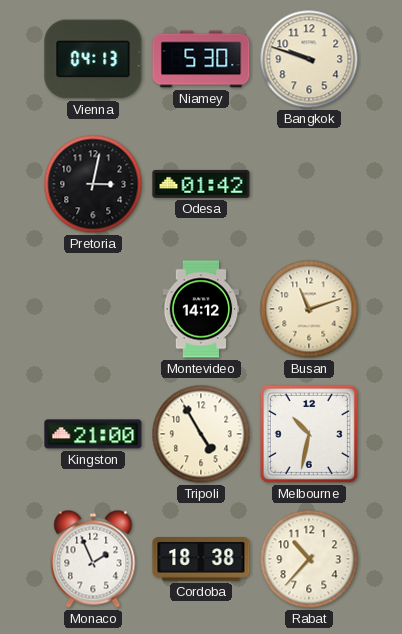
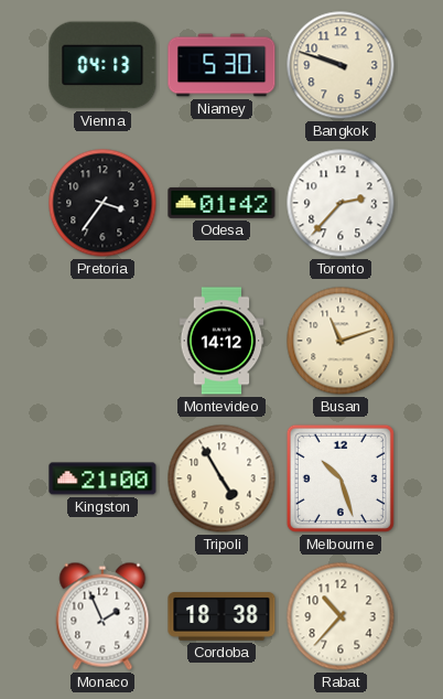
Pretoria: 3:02 -> 3:36
Toronto: none -> 2:37
Melbourne: 10:32 -> 10:27
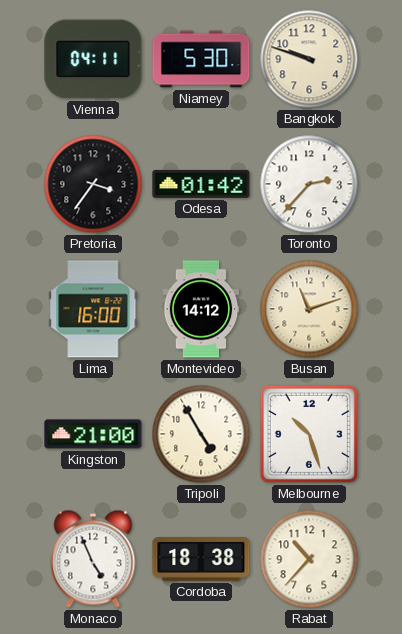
Vienna: 04:13 -> 04:11
Lima: none -> 16:00
Monaco: 1:56 -> 4:56
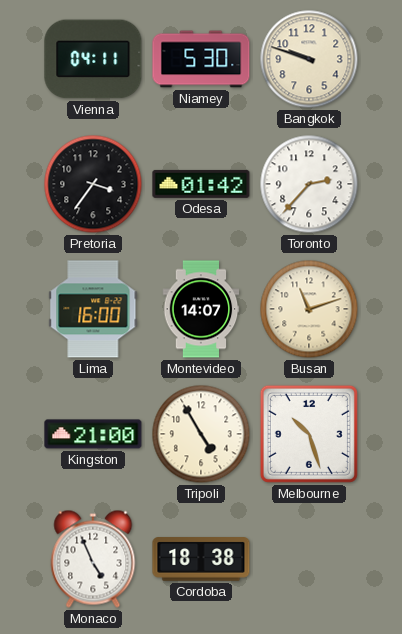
Montevideo: 14:12 -> 14:07
Rabat: 10:37 -> none
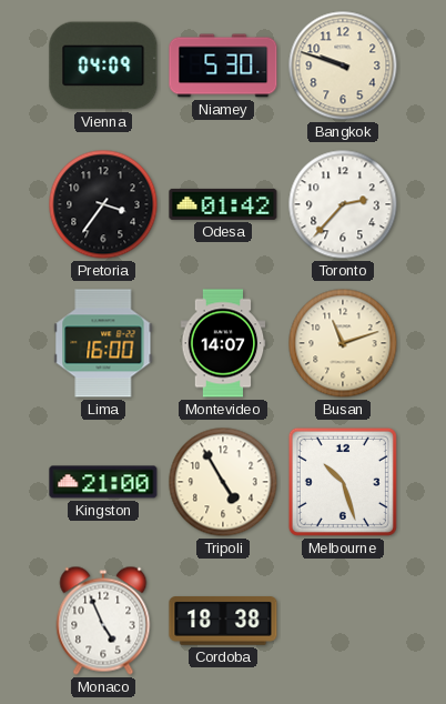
Vienna: 04:11 -> 04:09
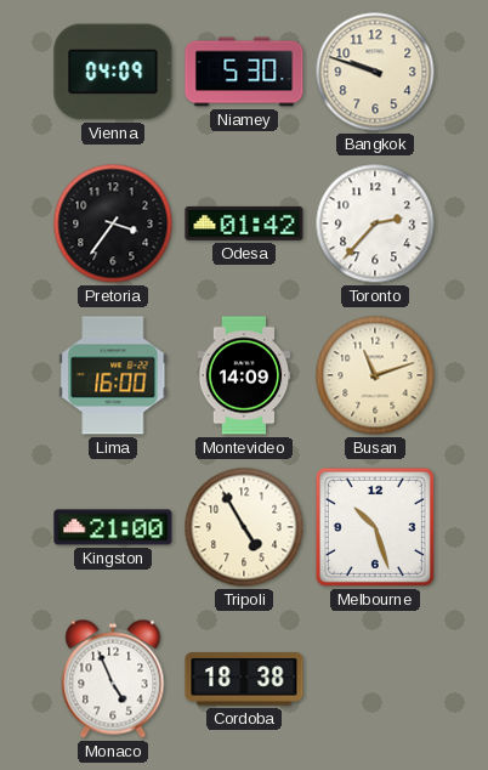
Montevideo: 14:07 -> 14:09
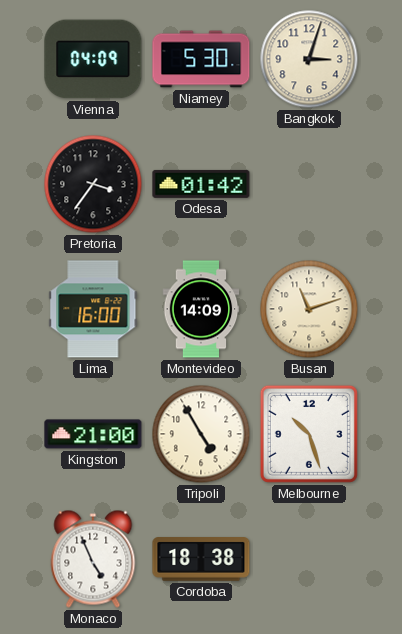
Bangkok: 9:48 -> 3:03
Toronto: 2:37 -> none
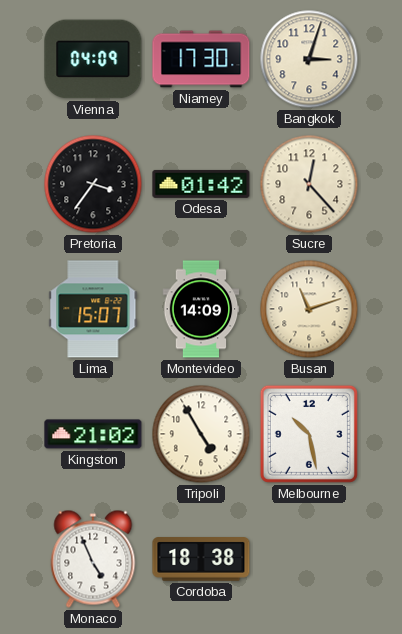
Niamey: 5:30 -> 17:30
Sucre: none -> 12:23
Lima: 16:00 -> 15:07
Kingston: 21:00 -> 21:02
Melbourne: 10:27 -> 10:28
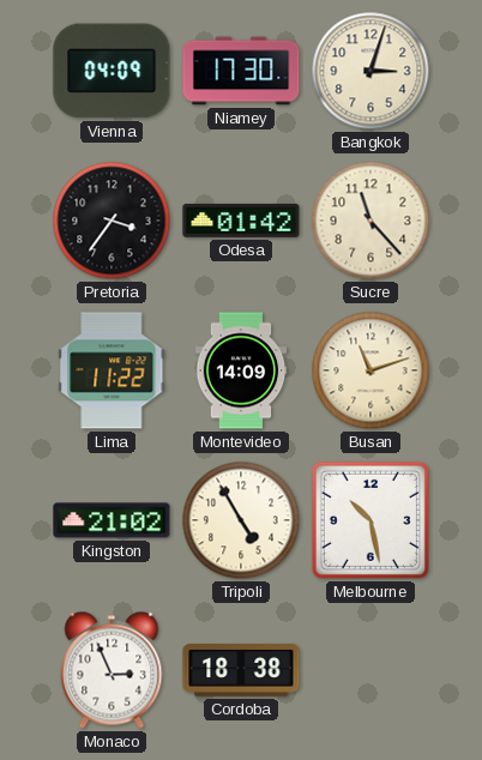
Sucre: 12:23 -> 11:23
Lima: 15:07 -> 11:22
Monaco: 4:56 -> 2:56
